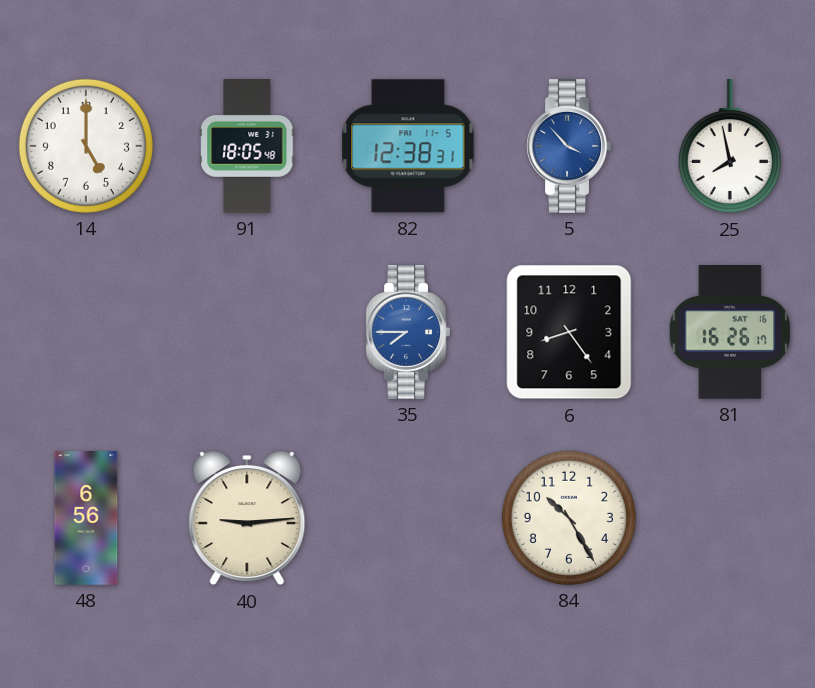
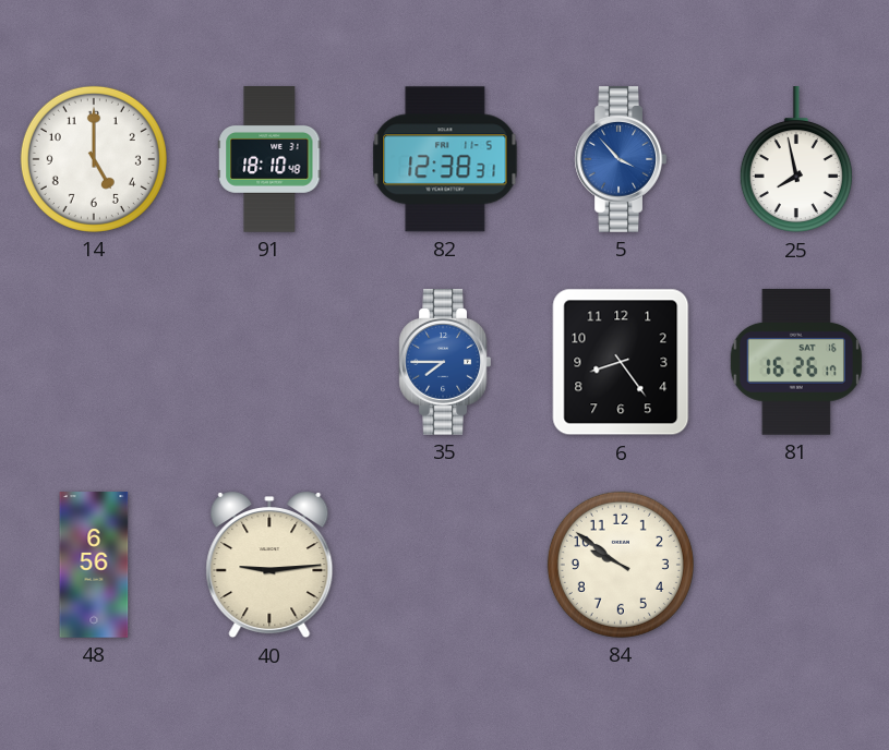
91: 18:05 -> 18:10
84: 10:25 -> 9:51
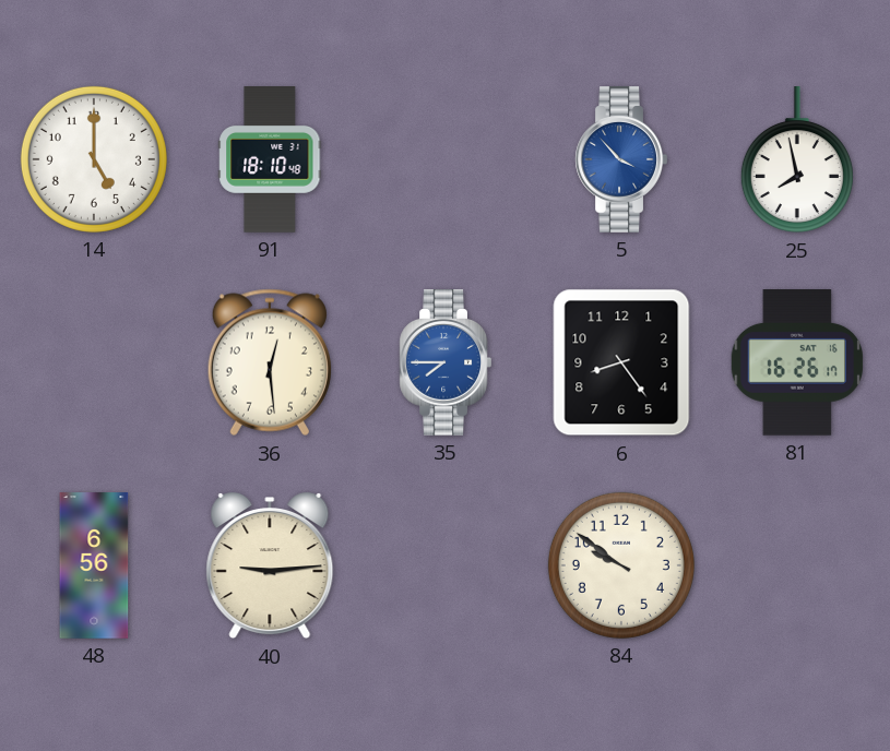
82: 12:38 -> none
36: none -> 12:29
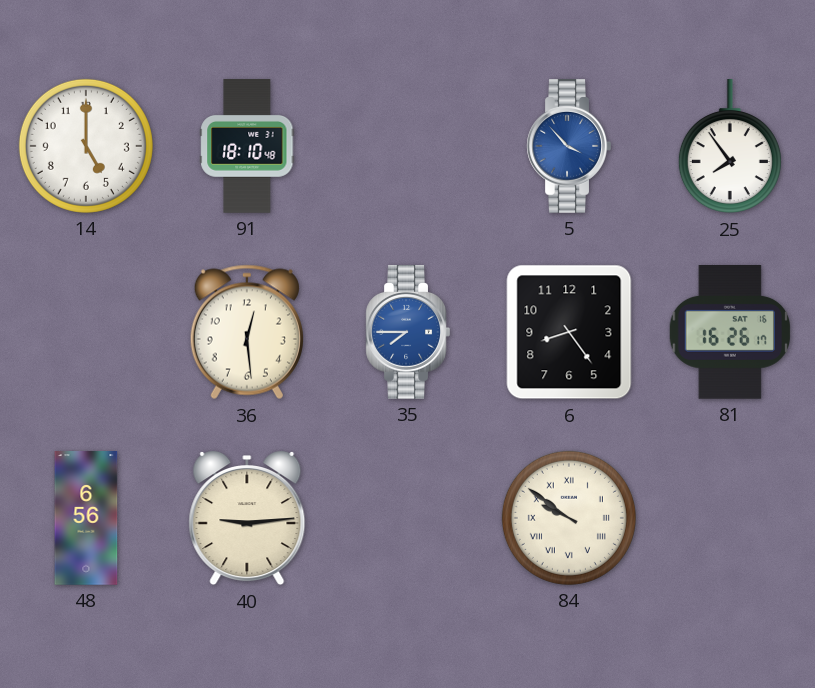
25: 7:58 -> 7:54
84 numerals: Arabic -> Roman
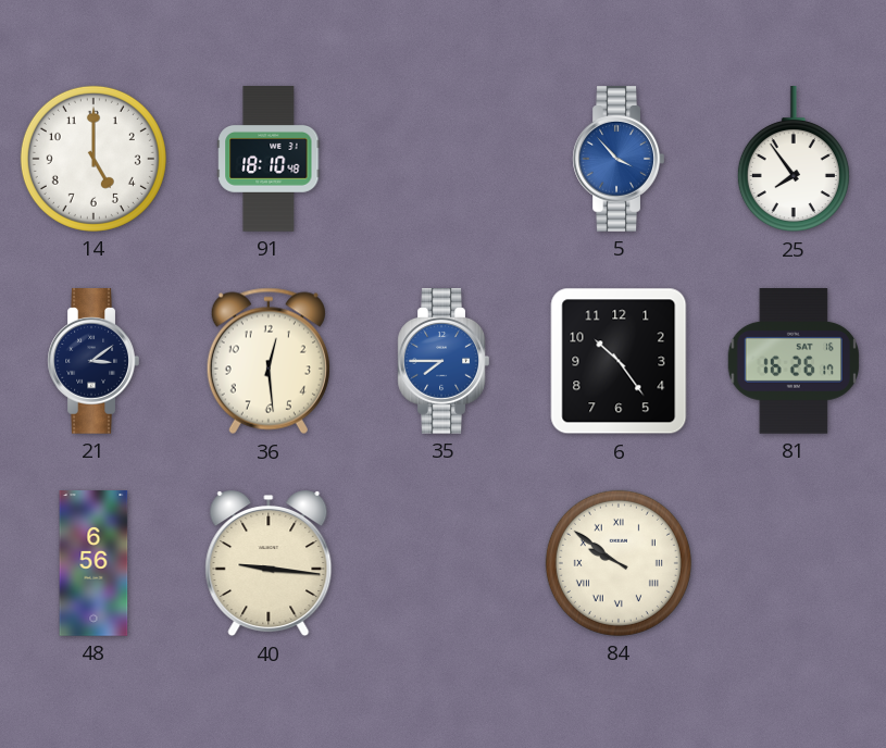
21: none -> 3:09
6: 8:24 -> 10:24
40: 9:14 -> 9:16
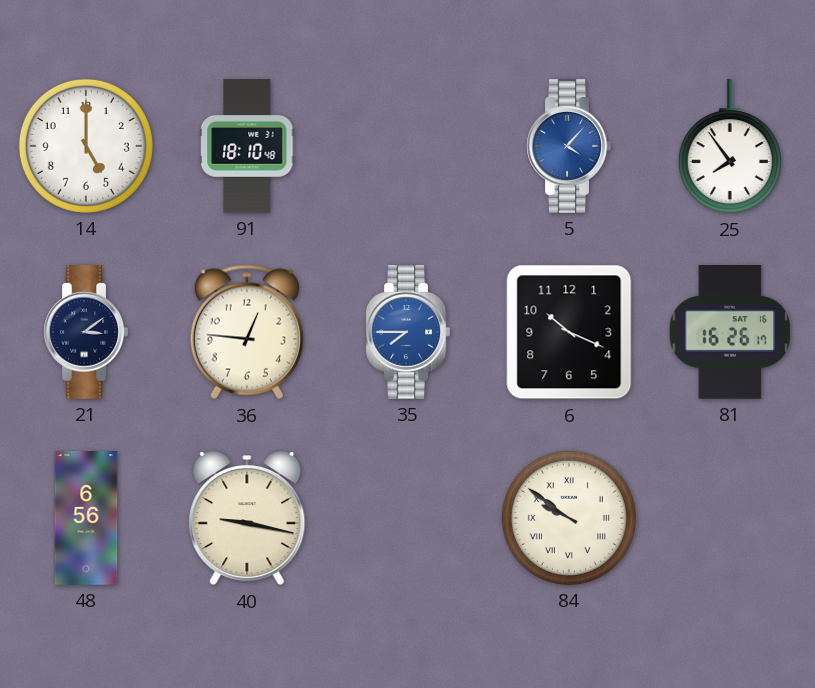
5: 3:53 -> 4:07
36: 12:29 -> 12:46
6: 10:24 -> 10:19
40: 9:16 -> 9:17
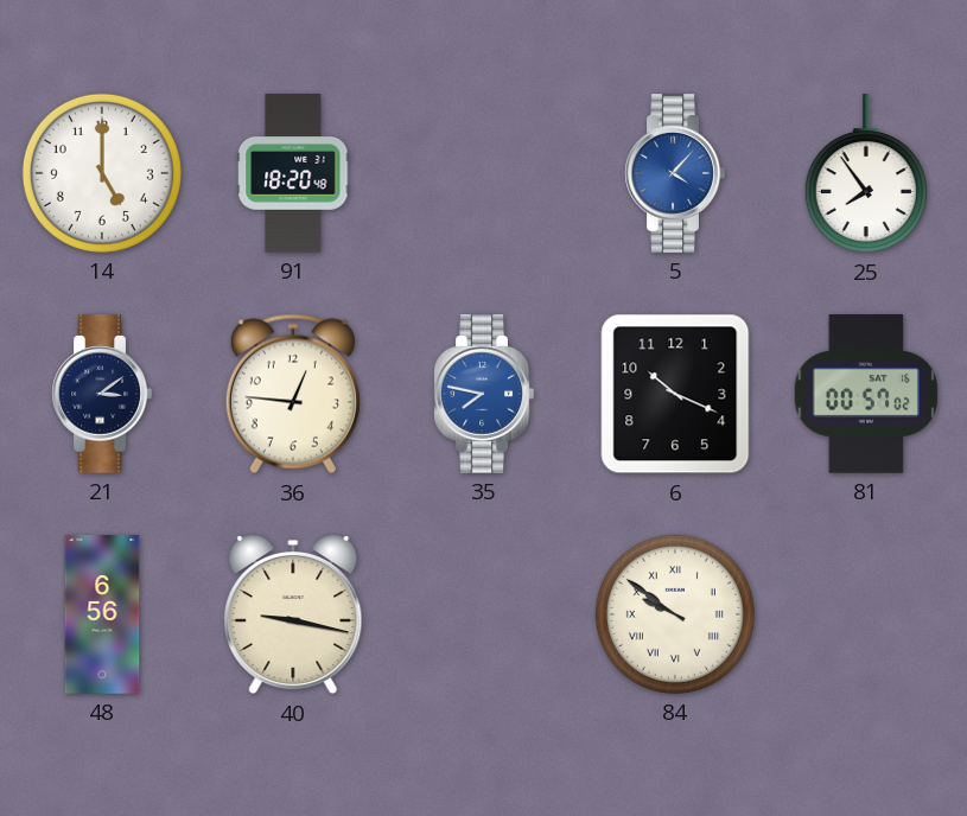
91: 18:10 -> 18:20
35: 7:45 -> 7:47
81: 16:26 -> 00:57
